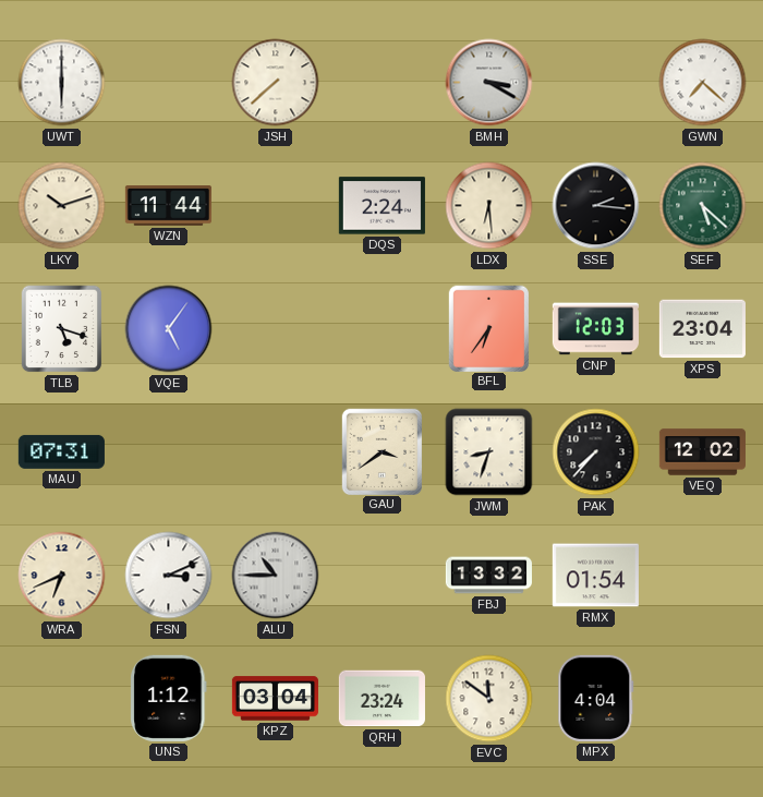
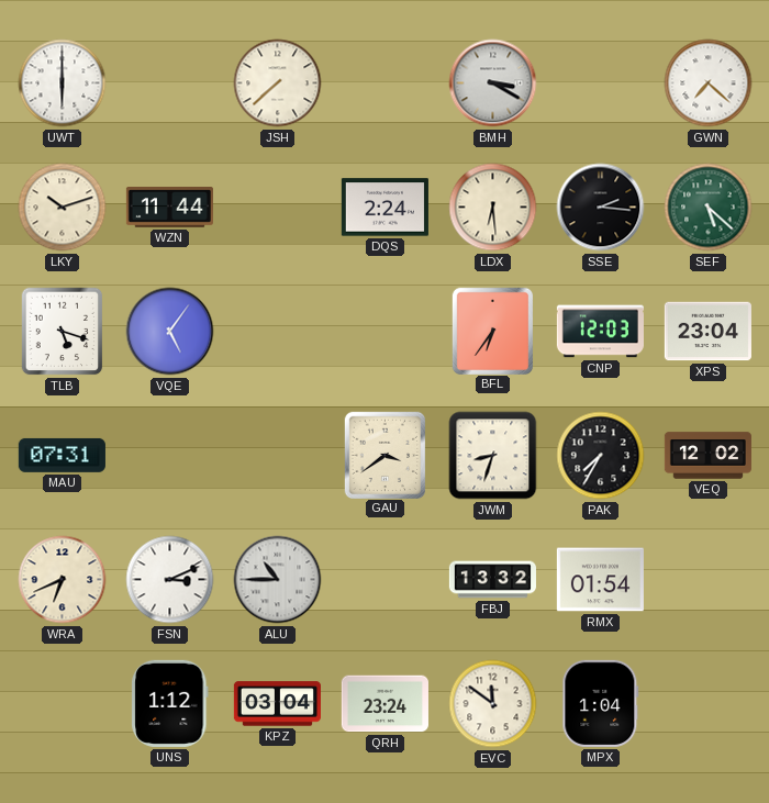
PAK: 7:37 -> 7:35
MPX: 4:04 -> 1:04
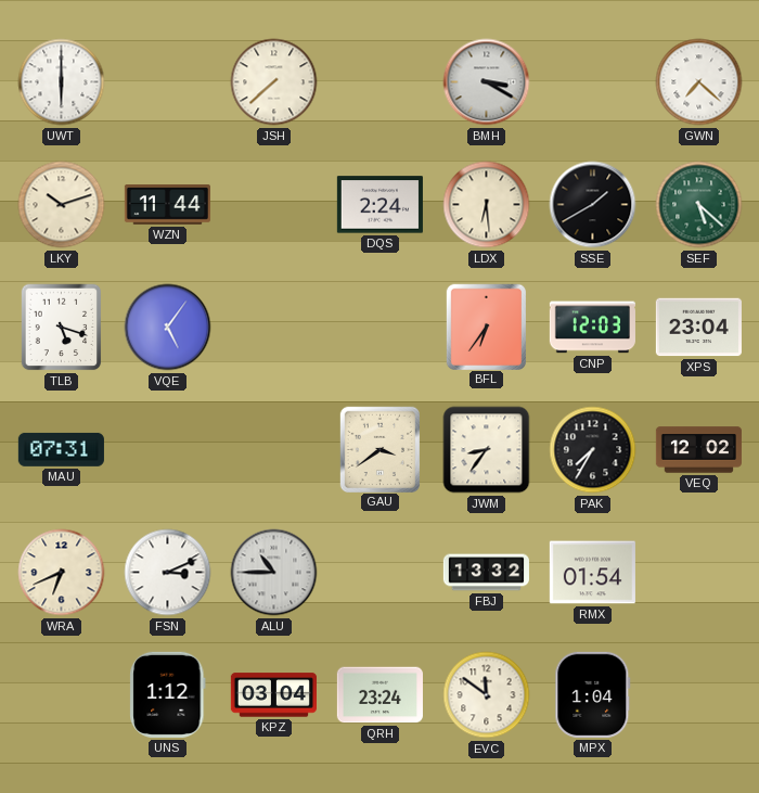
SSE: 2:16 -> 1:40
JWM: 8:33 -> 8:36
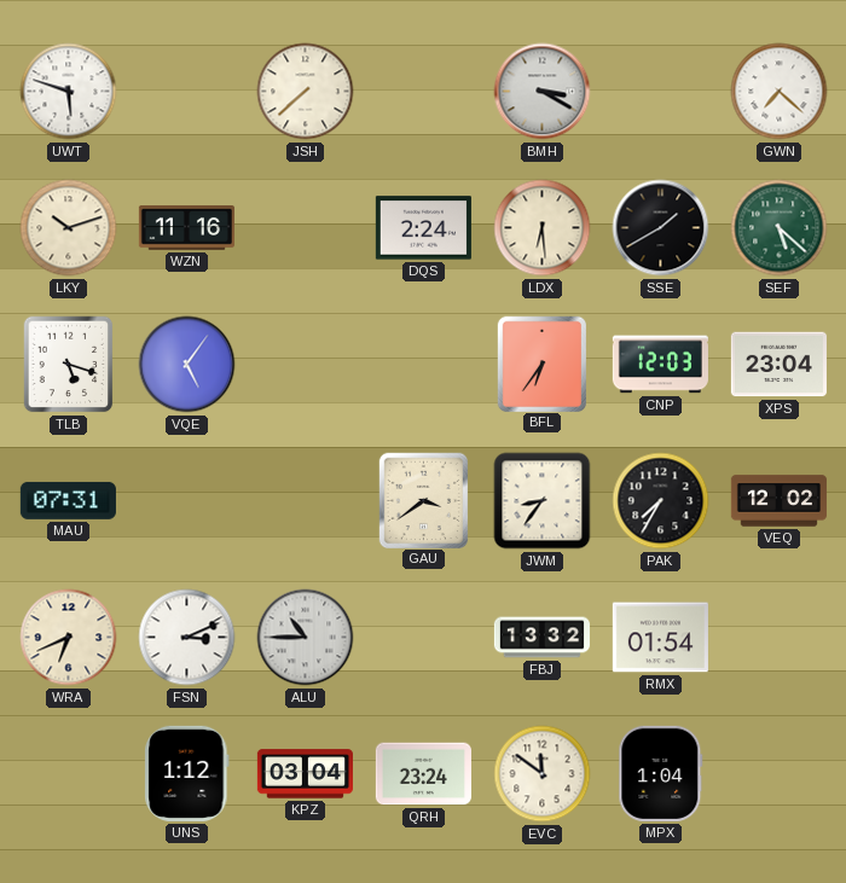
UWT: 6:00 -> 5:48
WZN: 11:44 -> 11:16
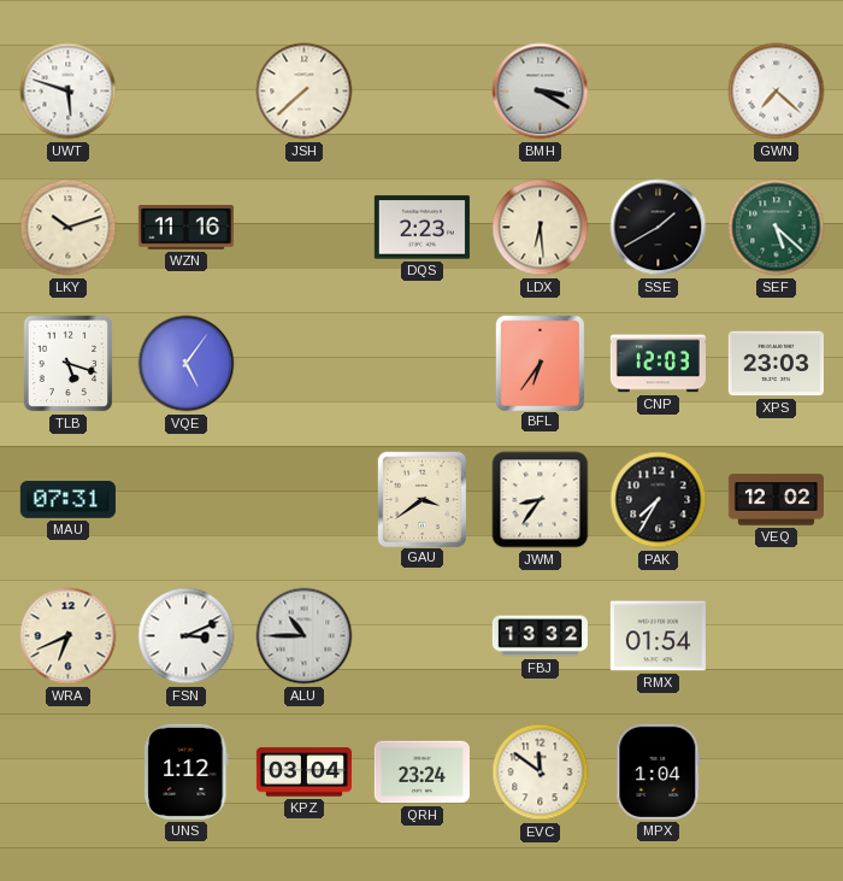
DQS: 2:24 -> 2:23
XPS: 23:04 -> 23:03
